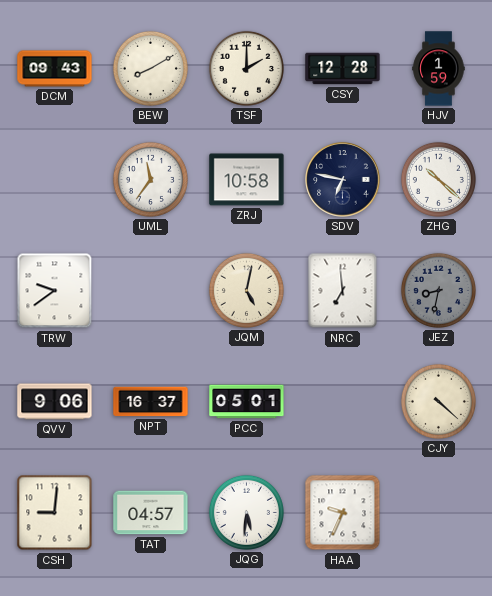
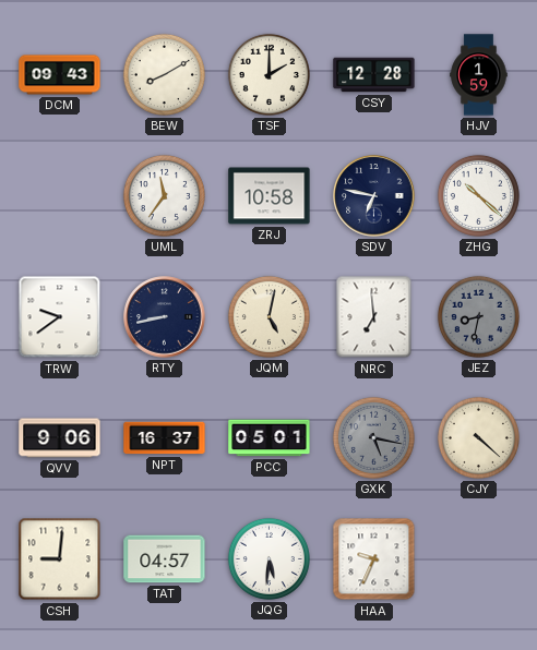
RTY: none -> 8:43
GXK: none -> 5:17
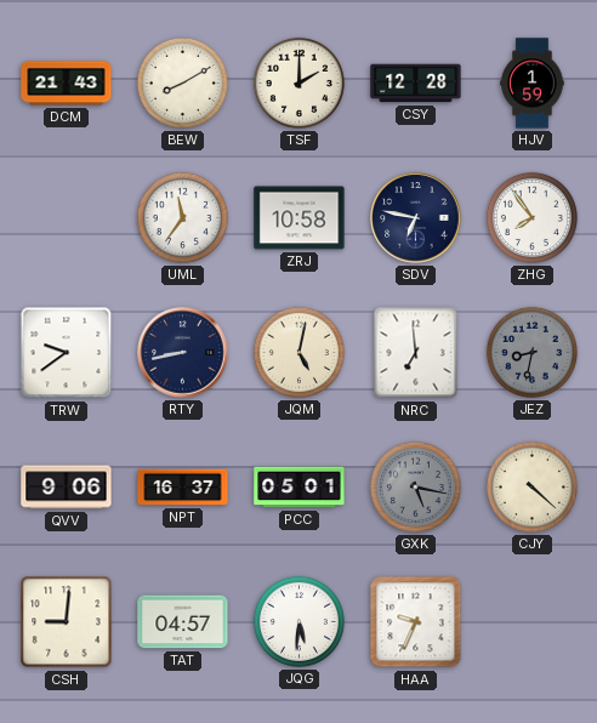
DCM: 09:43 -> 21:43
ZHG: 10:22 -> 7:54
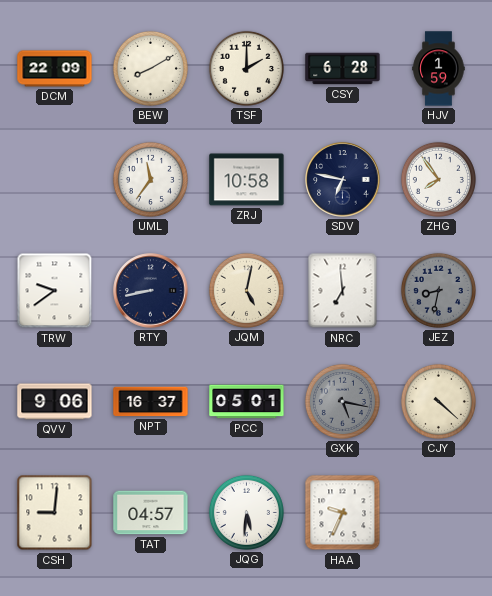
DCM: 21:43 -> 22:09
CSY: 12:28 -> 6:28
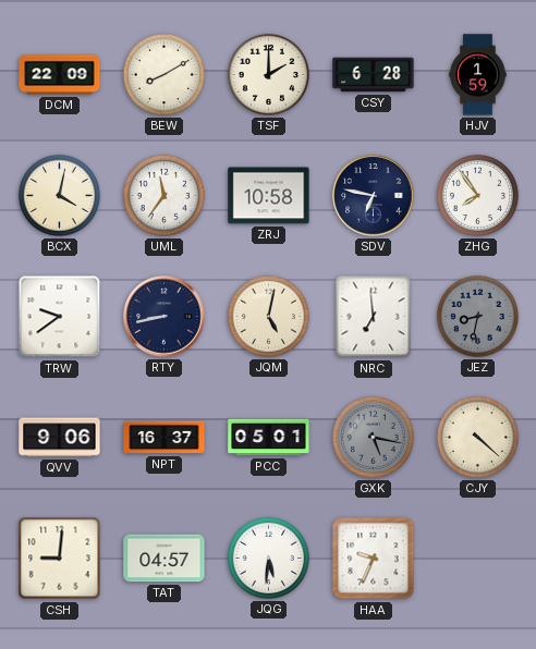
BCX: none -> 4:02
